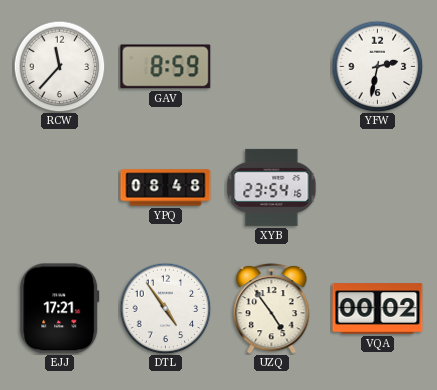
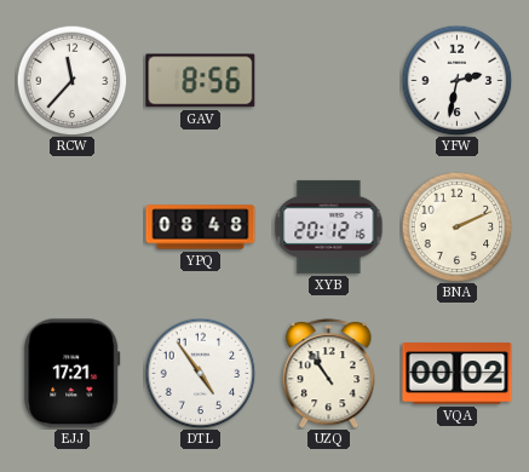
GAV: 8:59 -> 8:56
XYB: 23:54 -> 20:12
BNA: none -> 2:11
UZQ: 4:54 -> 10:54
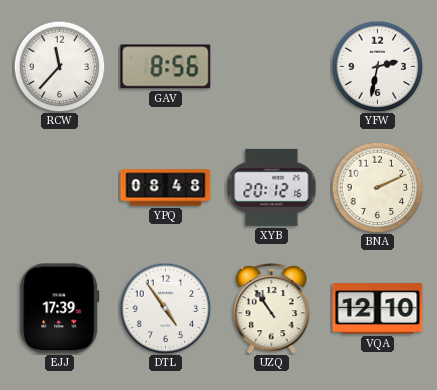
EJJ: 17:21 -> 17:39
VQA: 00:02 -> 12:10
